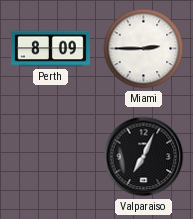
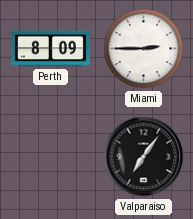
Valparaiso: 7:04 -> 7:06
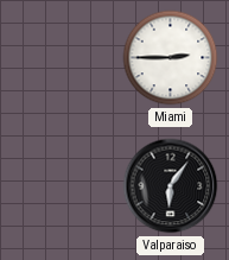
Perth: 8:09 -> none
Valparaiso: 7:06 -> 6:06
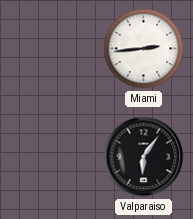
Miami: 2:45 -> 2:44
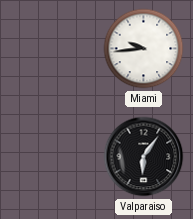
Miami: 2:44 -> 9:44
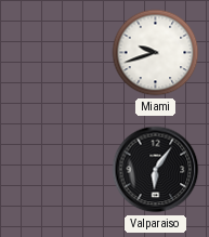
Miami: 9:44 -> 9:42
